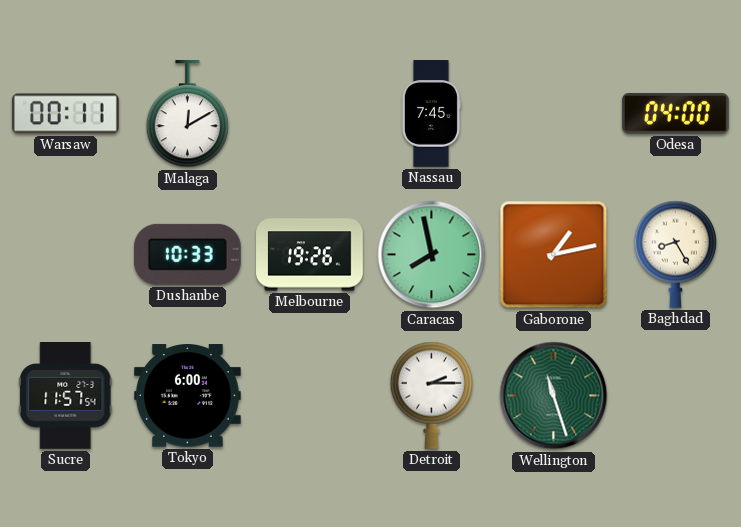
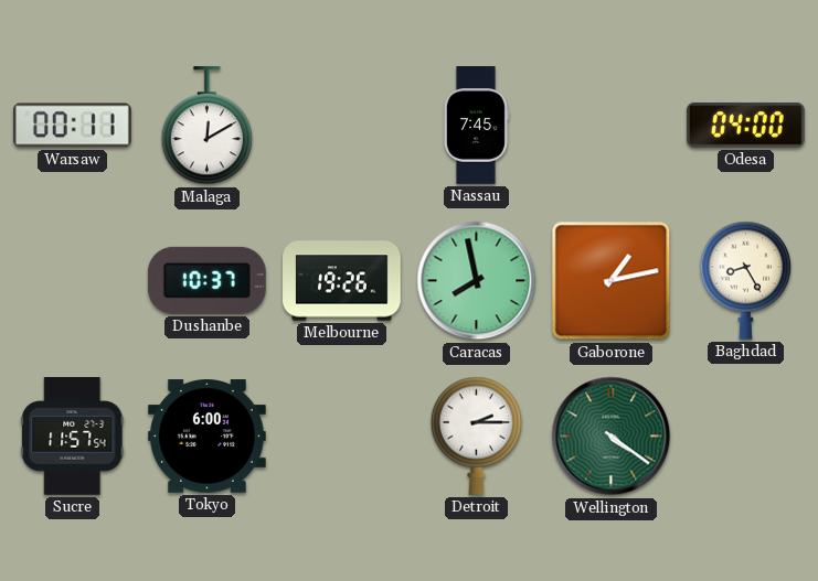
Dushanbe: 10:33 -> 10:37
Wellington: 11:27 -> 4:21
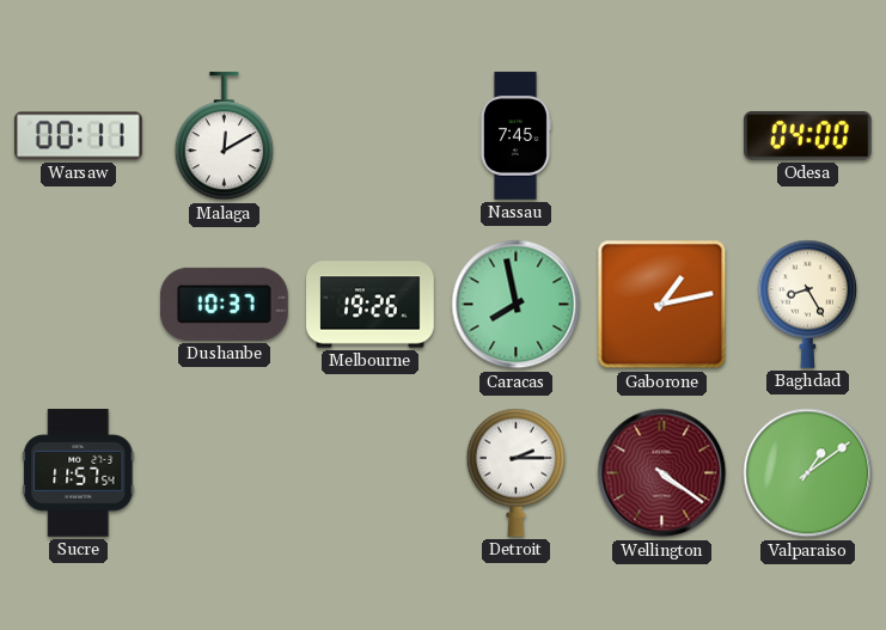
Tokyo: 6:00 -> none
Wellington dial: green -> burgundy
Valparaiso: none -> 1:09
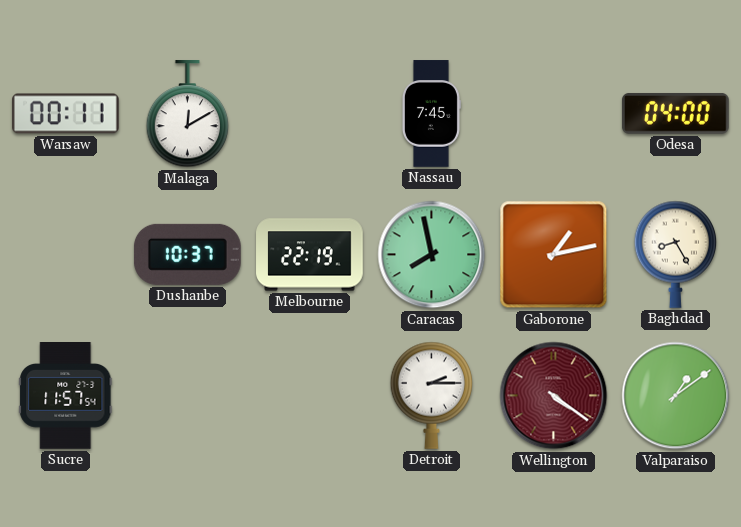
Melbourne: 19:26 -> 22:19
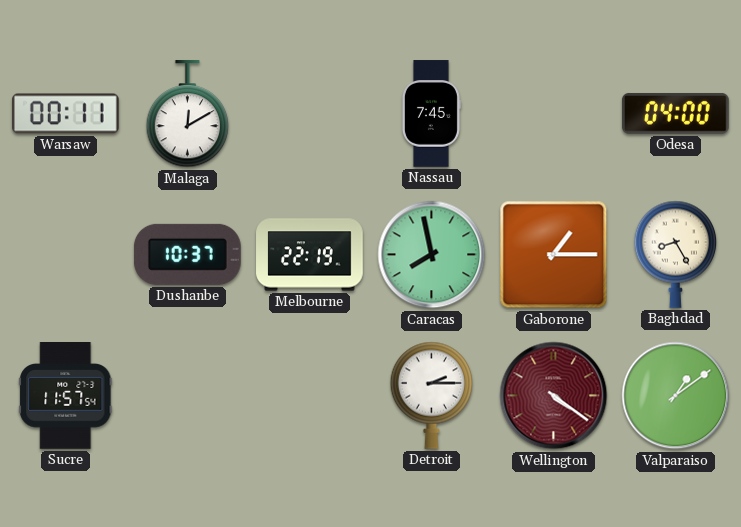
Gaborone: 1:13 -> 1:15
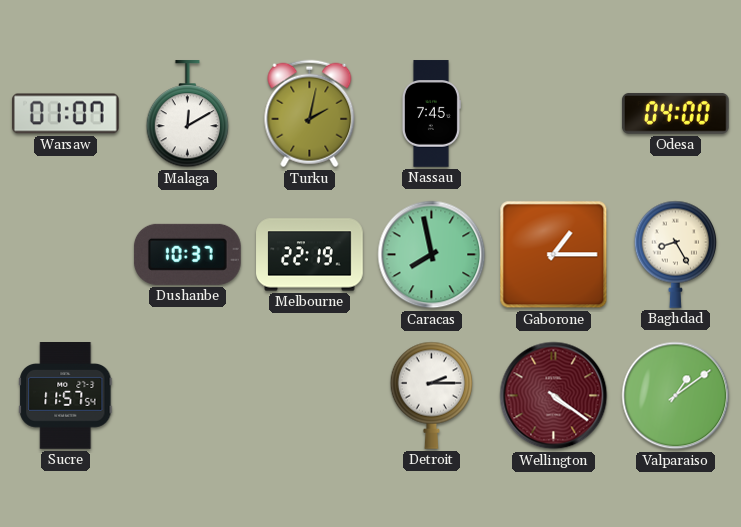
Warsaw: 00:11 -> 01:07
Turku: none -> 2:02
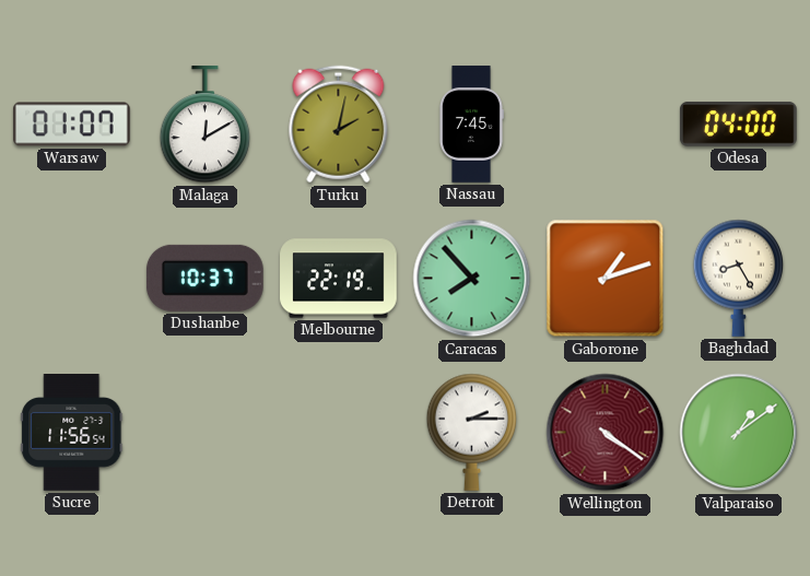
Caracas: 7:58 -> 7:53
Gaborone: 1:15 -> 1:12
Sucre: 11:57 -> 11:56
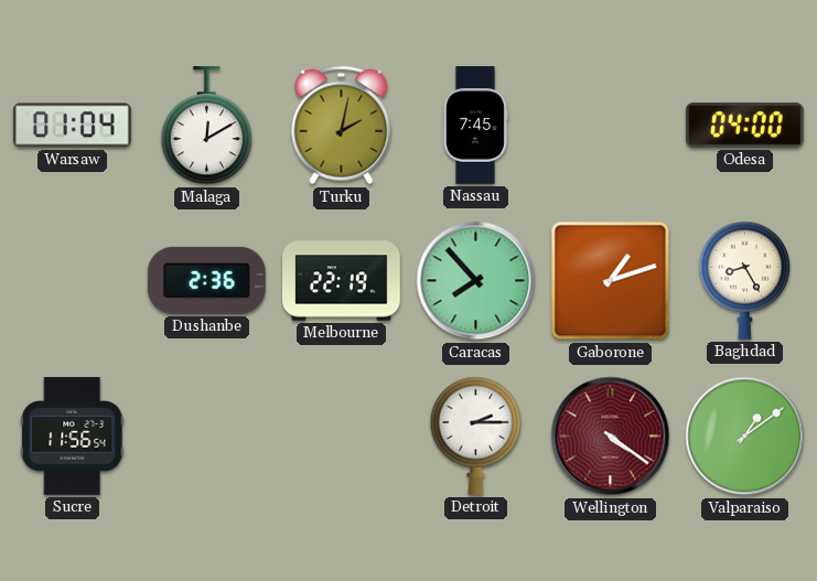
Warsaw: 01:07 -> 01:04
Dushanbe: 10:37 -> 2:36
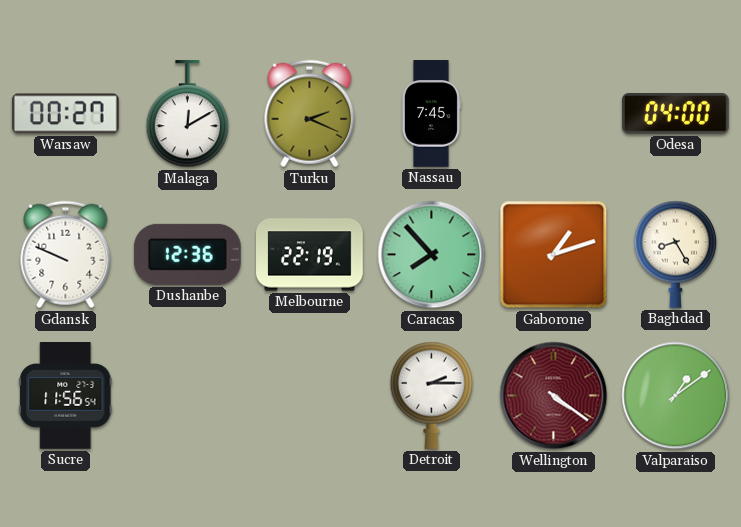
Warsaw: 01:04 -> 00:27
Turku: 2:02 -> 2:19
Gdansk: none -> 9:49
Dushanbe: 2:36 -> 12:36
